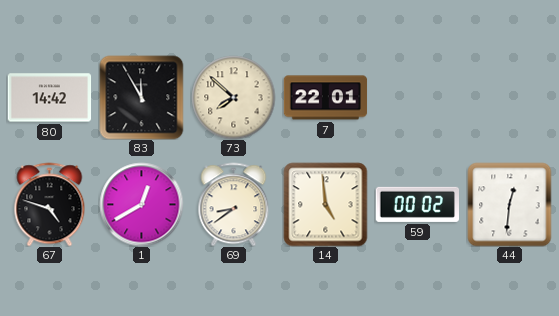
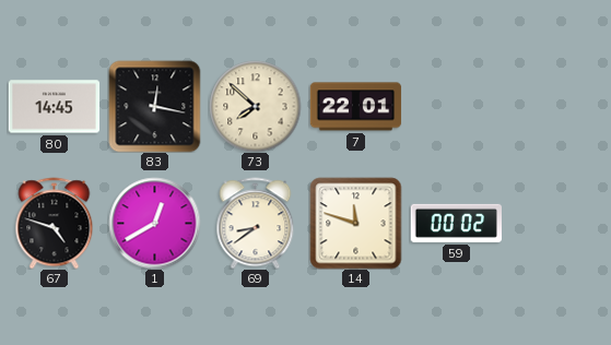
80: 14:42 -> 14:45
83: 11:55 -> 12:17
14: 4:59 -> 11:48
44: 12:31 -> none
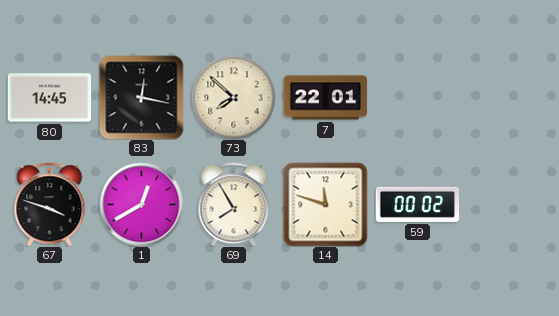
67: 4:48 -> 3:48
69: 8:39 -> 7:55
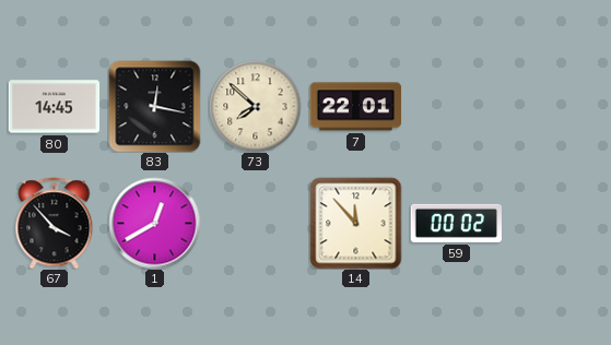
67: 3:48 -> 3:53
69: 7:55 -> none
14: 11:48 -> 11:53
